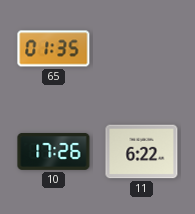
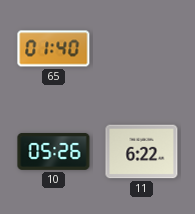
65: 01:35 -> 01:40
10: 17:26 -> 05:26
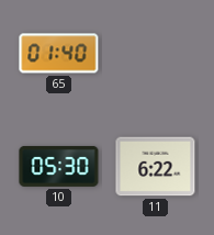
10: 05:26 -> 05:30
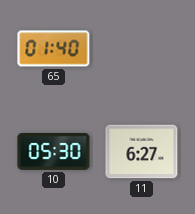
11: 6:22 -> 6:27
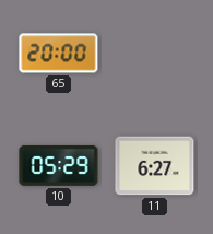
65: 01:40 -> 20:00
10: 05:30 -> 05:29
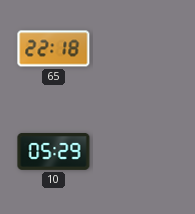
65: 20:00 -> 22:18
11: 6:27 -> none
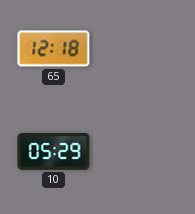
65: 22:18 -> 12:18
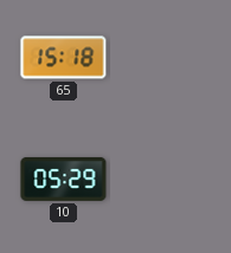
65: 12:18 -> 15:18
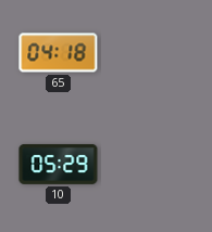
65: 15:18 -> 04:18
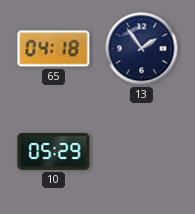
13: none -> 1:54
